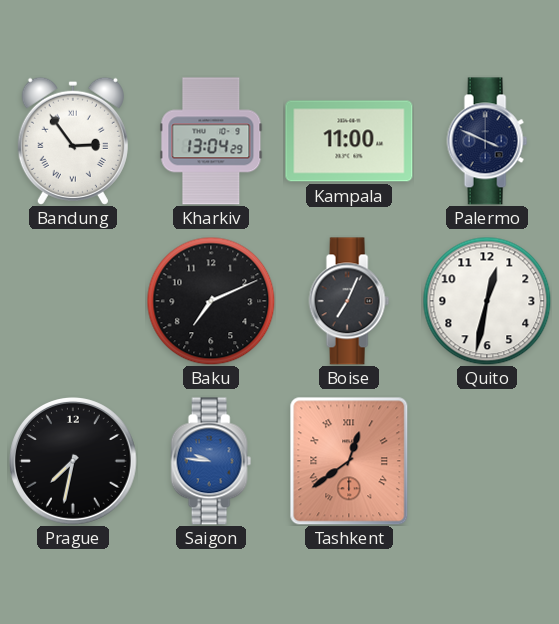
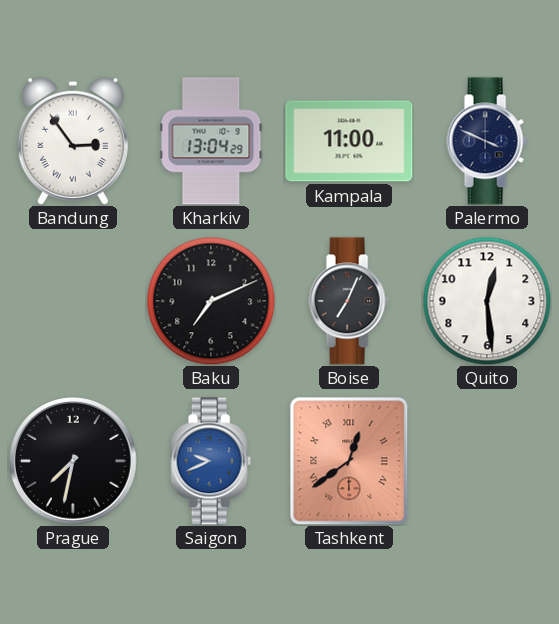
Quito: 12:32 -> 12:29
Saigon: 9:46 -> 9:41
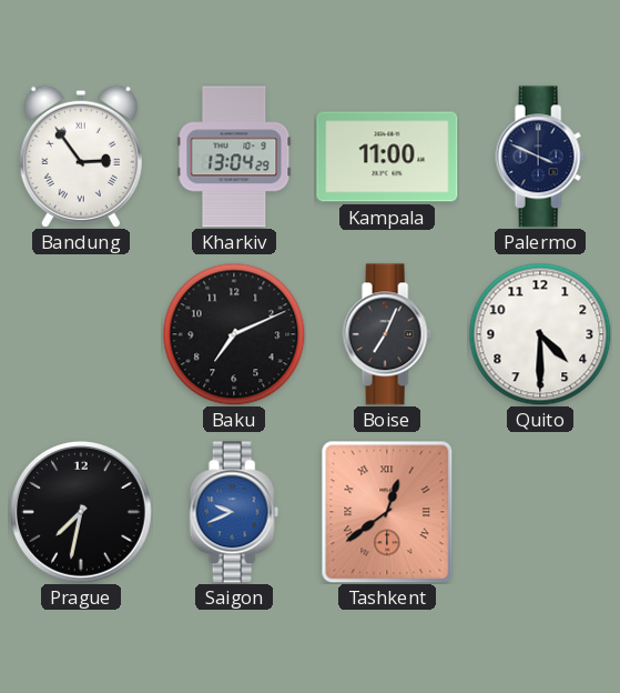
Quito: 12:29 -> 4:30
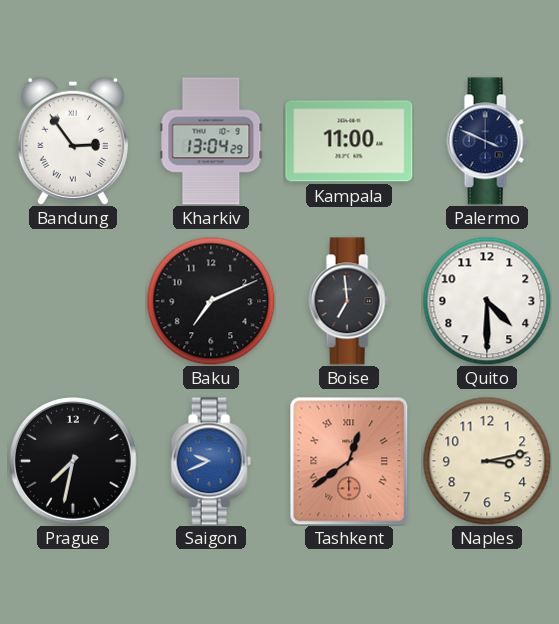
Boise: 7:04 -> 6:59
Naples: none -> 3:13
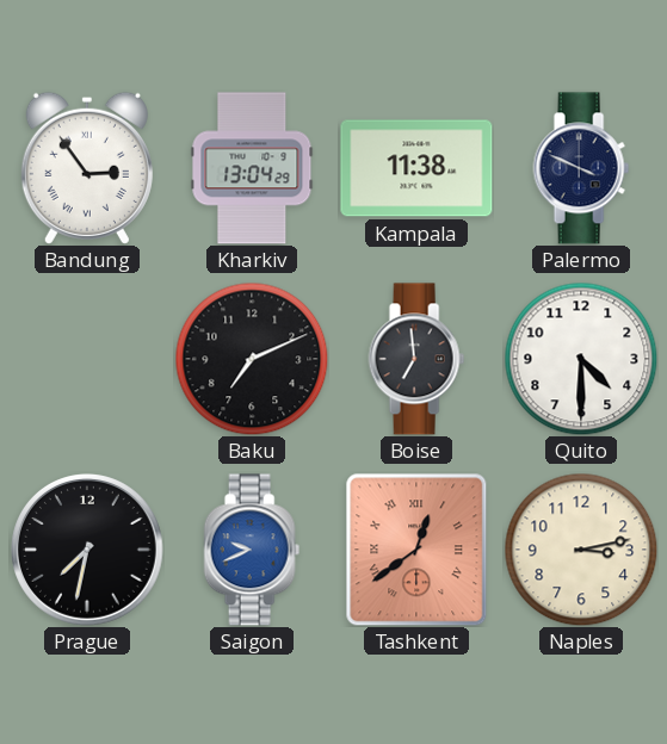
Kampala: 11:00 -> 11:38
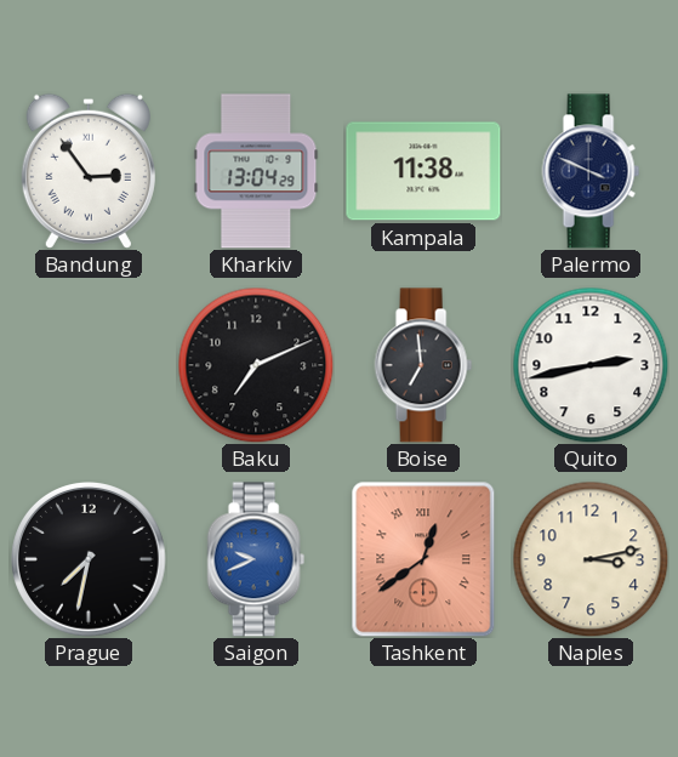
Quito: 4:30 -> 2:43
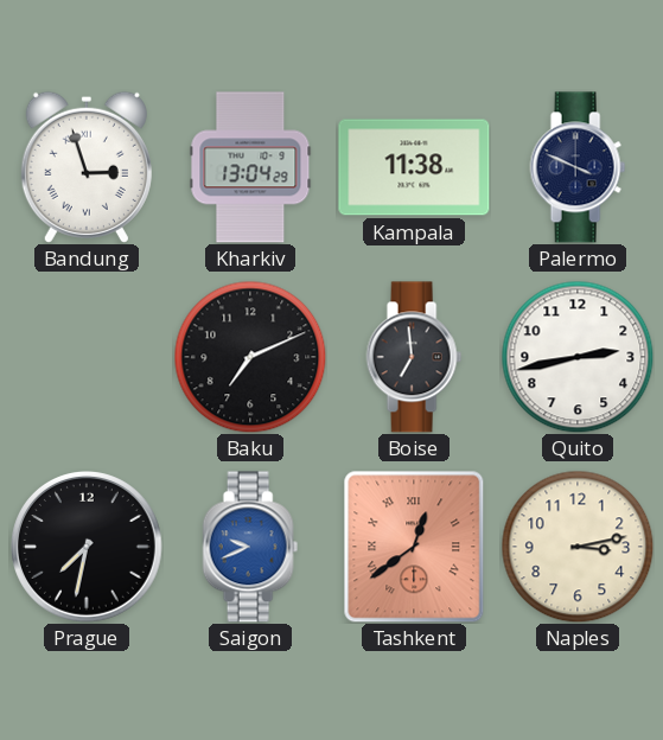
Bandung: 2:54 -> 2:57
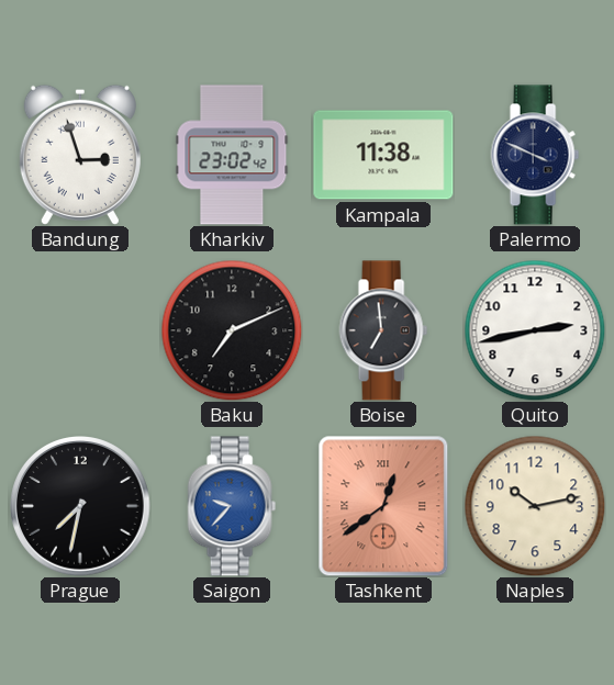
Kharkiv: 13:04 -> 23:02
Saigon: 9:41 -> 9:37
Naples: 3:13 -> 10:13
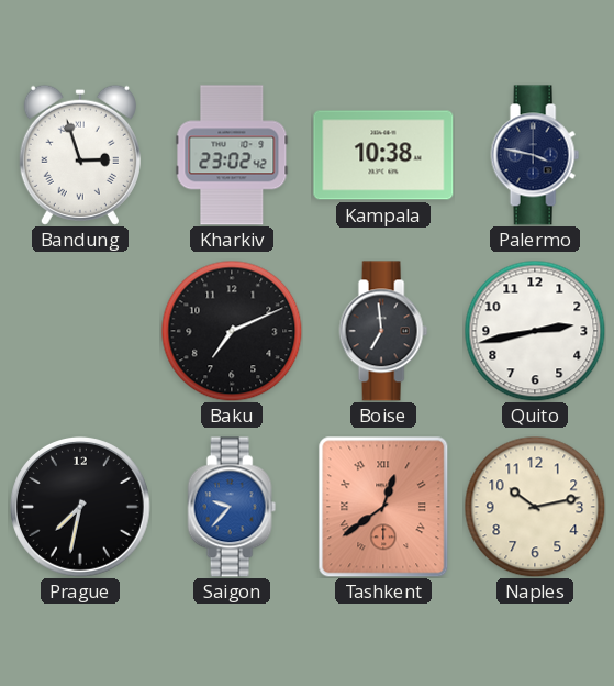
Kampala: 11:38 -> 10:38
Palermo: 3:49 -> 3:47
